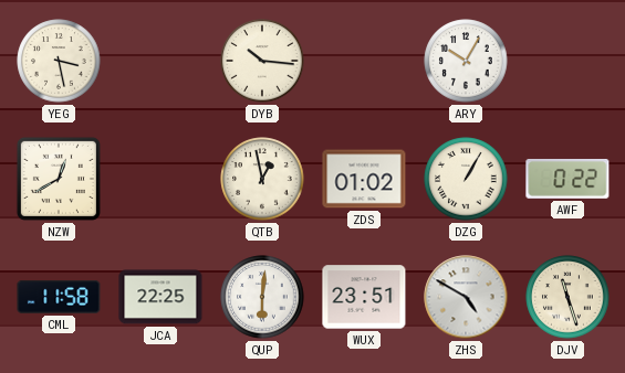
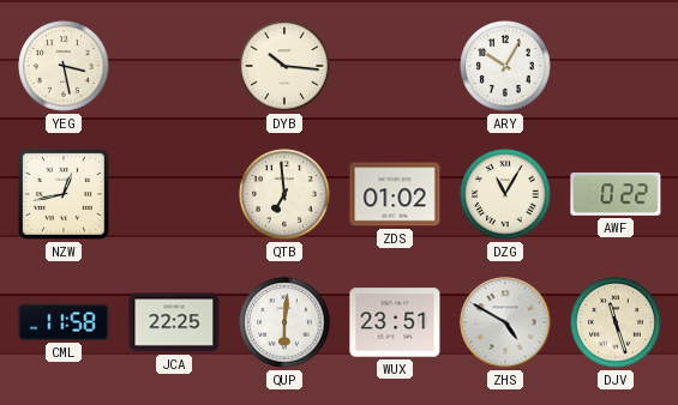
NZW: 12:40 -> 12:43
QTB: 12:58 -> 6:59
DZG: 1:05 -> 11:05
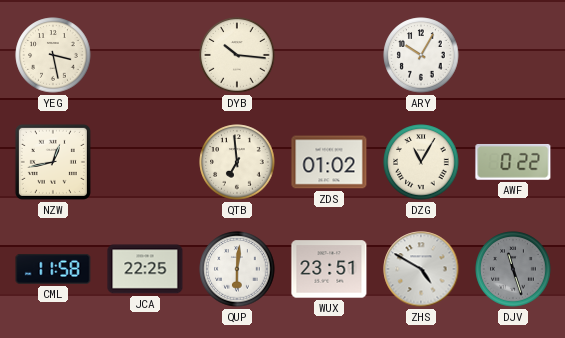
DJV dial: cream -> grey
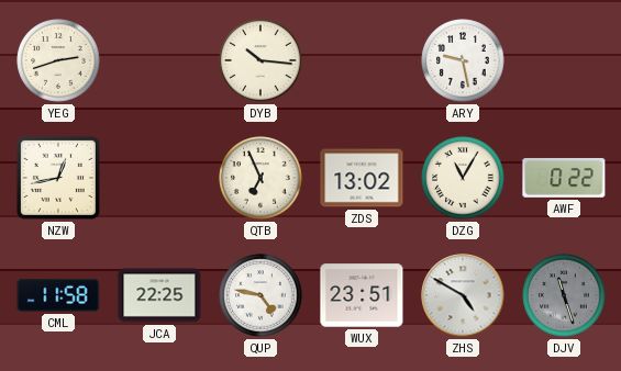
YEG: 3:28 -> 2:42
ARY: 10:05 -> 9:28
QTB: 6:59 -> 6:56
ZDS: 01:02 -> 13:02
QUP: 6:01 -> 4:47
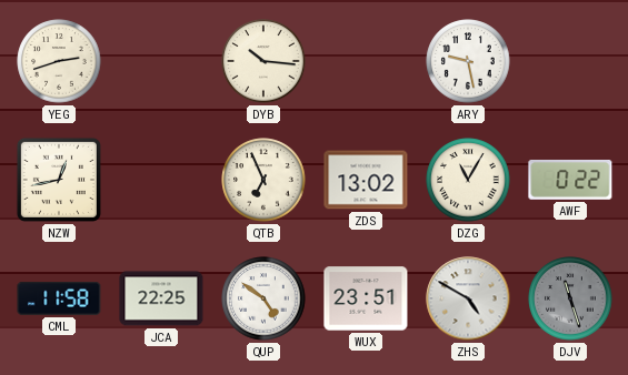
QUP: 4:47 -> 4:51
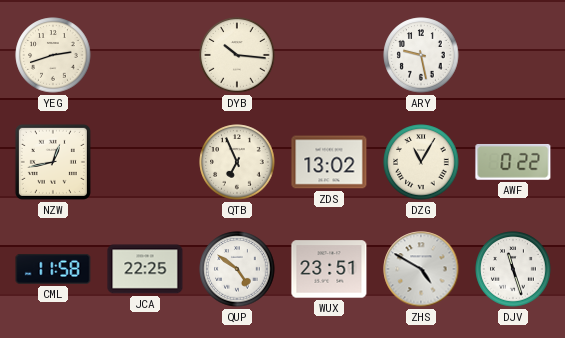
DJV dial: grey -> white
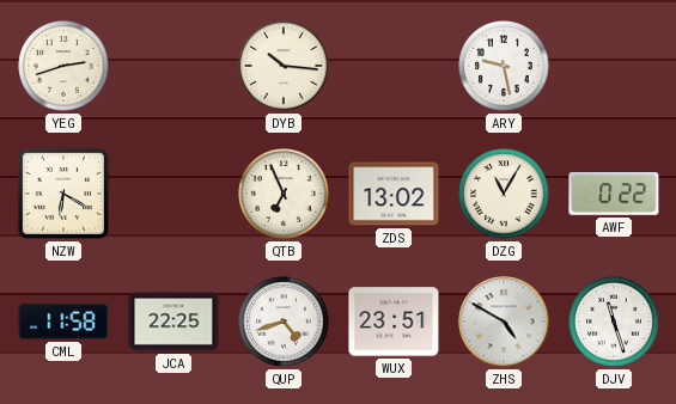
NZW: 12:43 -> 6:20
QUP: 4:51 -> 4:42
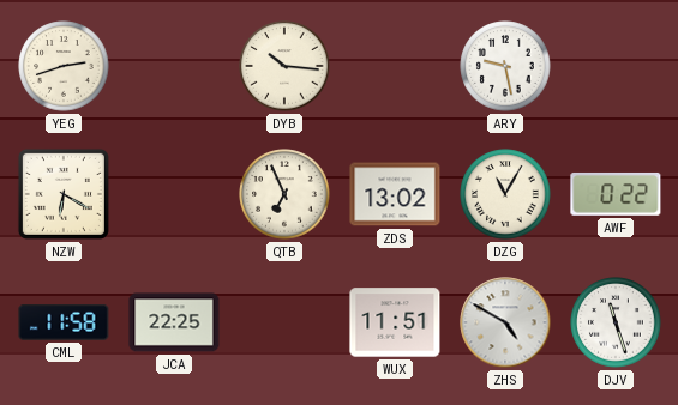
QUP: 4:42 -> none
WUX: 23:51 -> 11:51
